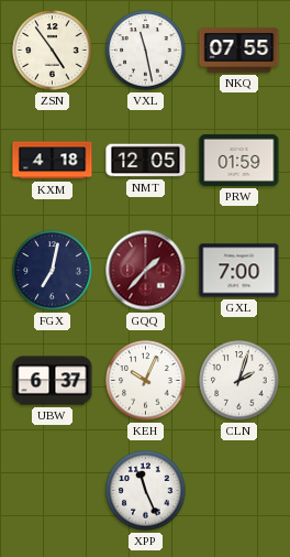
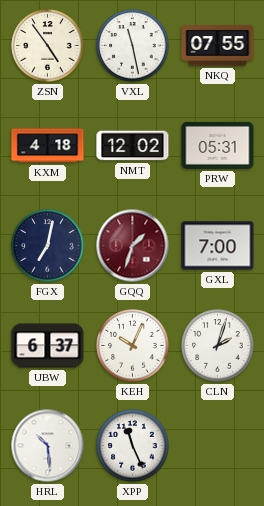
NMT: 12:05 -> 12:02
PRW: 01:59 -> 05:31
GQQ: 1:37 -> 1:33
HRL: none -> 10:29
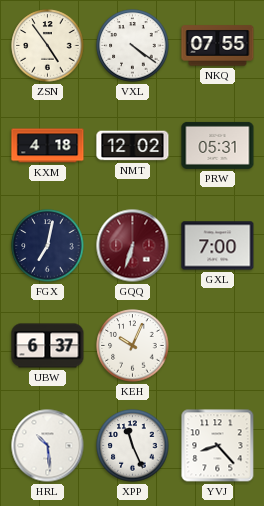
VXL: 11:28 -> 4:21
GQQ: 1:33 -> 6:33
CLN: 2:03 -> none
YVJ: none -> 8:23
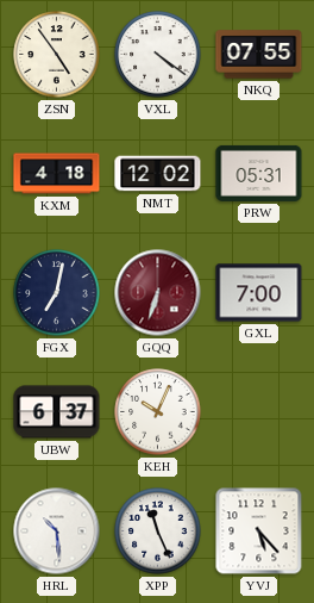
YVJ: 8:23 -> 5:23
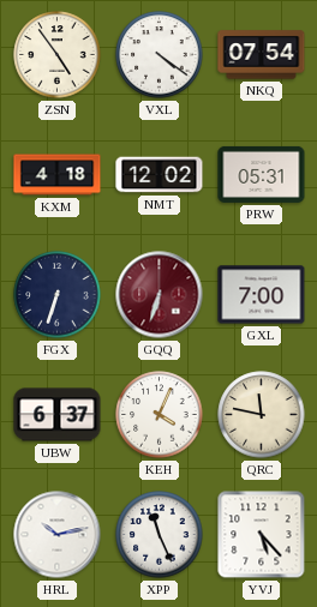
NKQ: 07:55 -> 07:54
FGX: 7:02 -> 6:33
KEH: 10:04 -> 4:04
QRC: none -> 11:47
HRL: 10:29 -> 10:13
